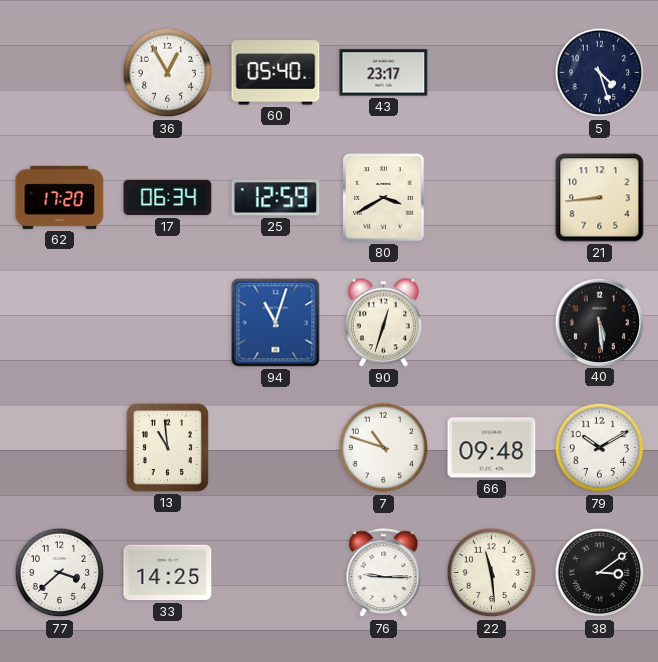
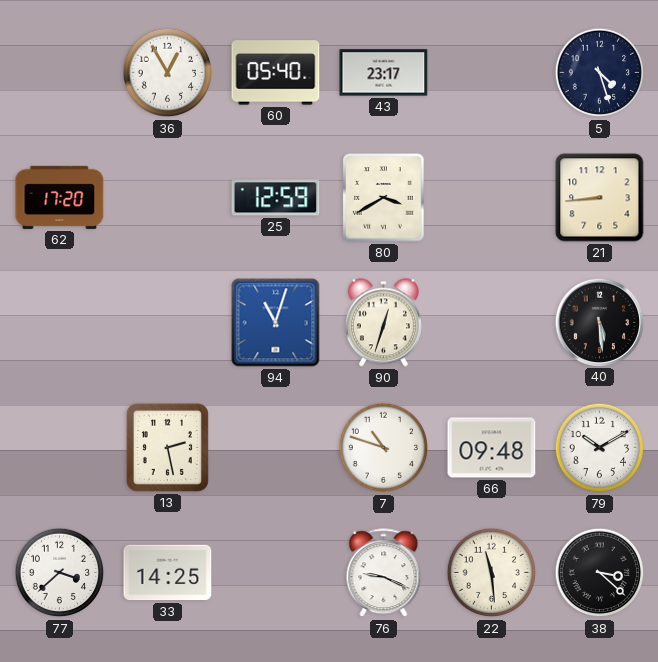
17: 06:34 -> none
13: 10:59 -> 2:28
76: 9:15 -> 9:19
38: 3:09 -> 3:22
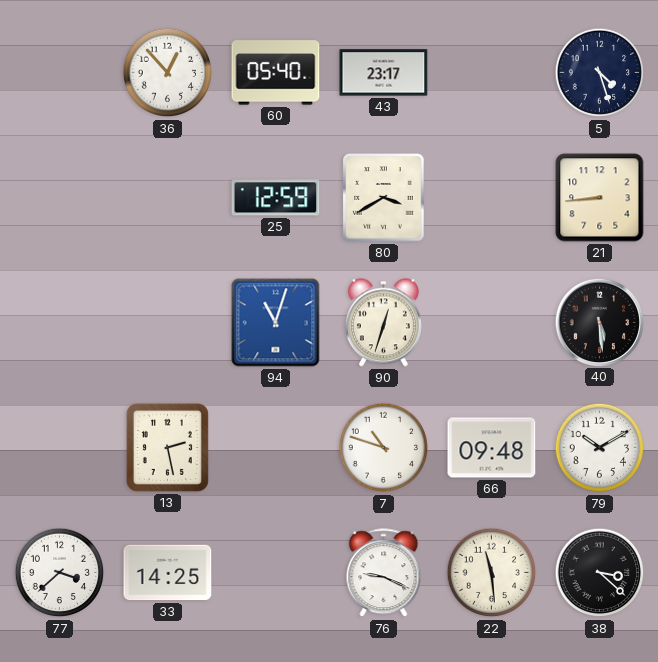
36: 12:55 -> 12:53
62: 17:20 -> none
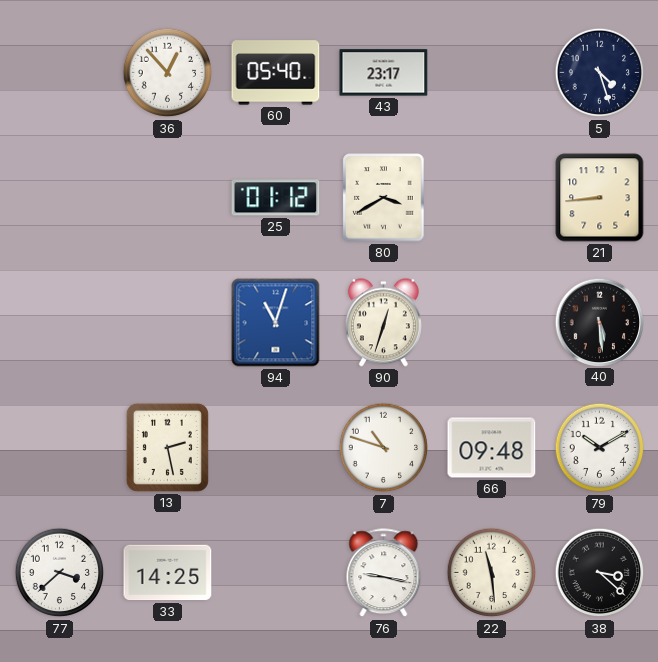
25: 12:59 -> 01:12
76: 9:19 -> 9:17
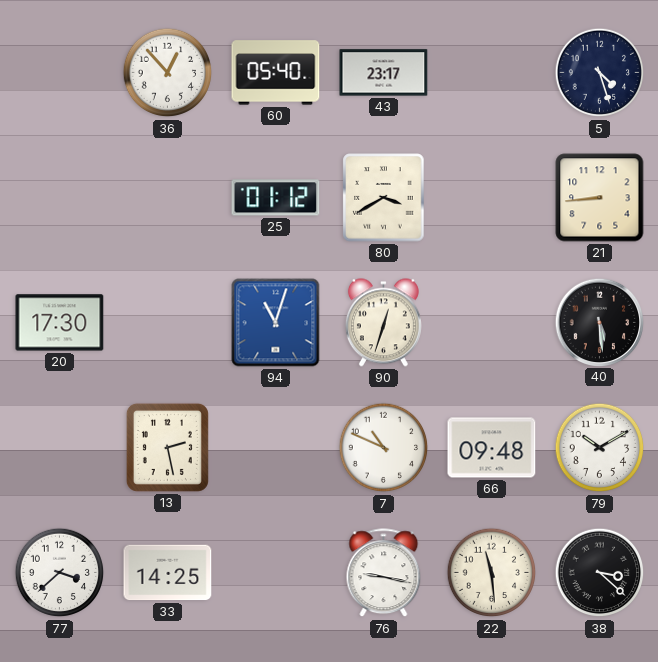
20: none -> 17:30
7: 10:48 -> 10:49
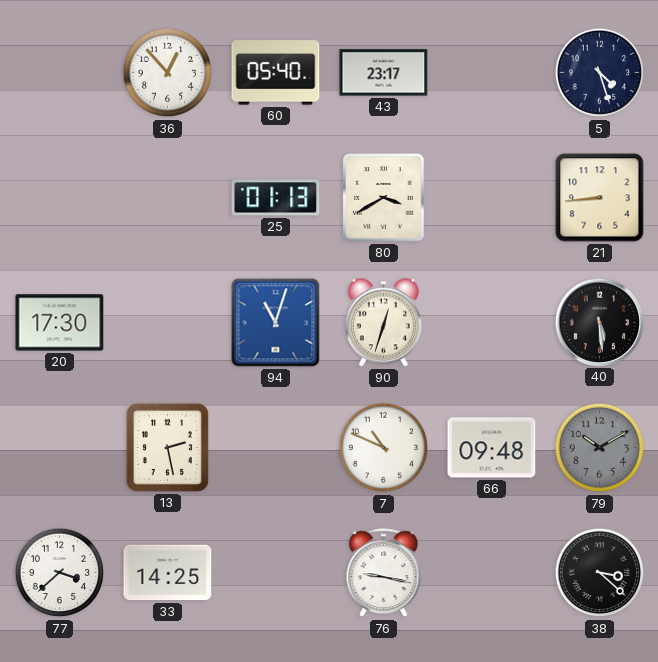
25: 01:12 -> 01:13
79 dial: white -> grey
22: 11:29 -> none
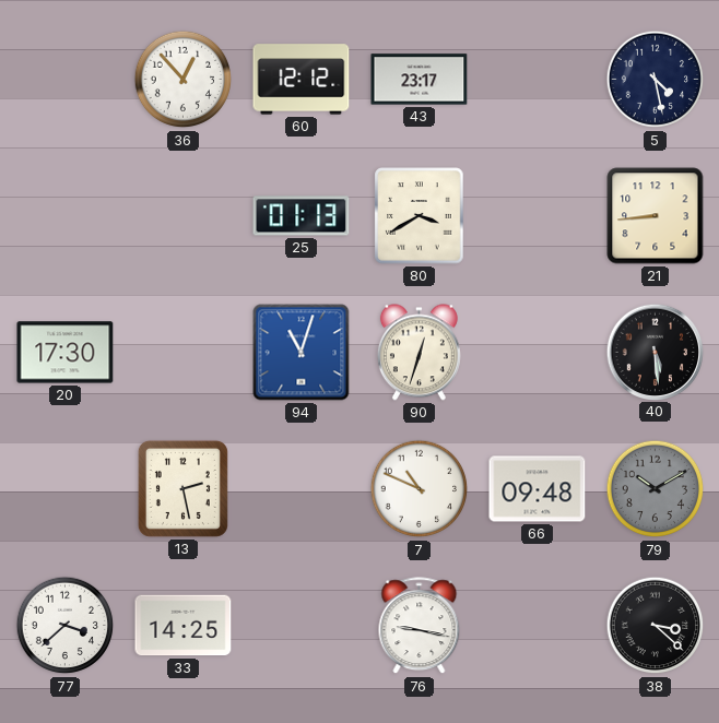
60: 05:40 -> 12:12
5: 4:27 -> 4:28
